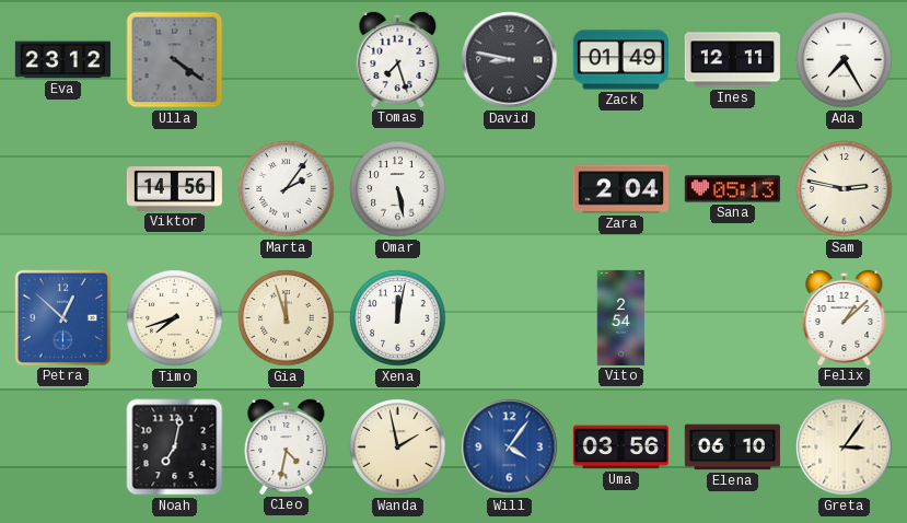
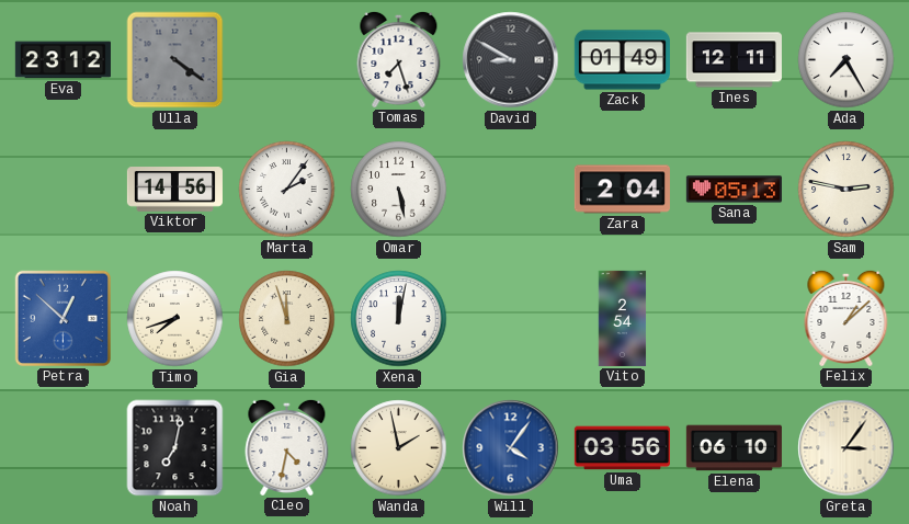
David: 8:47 -> 8:50
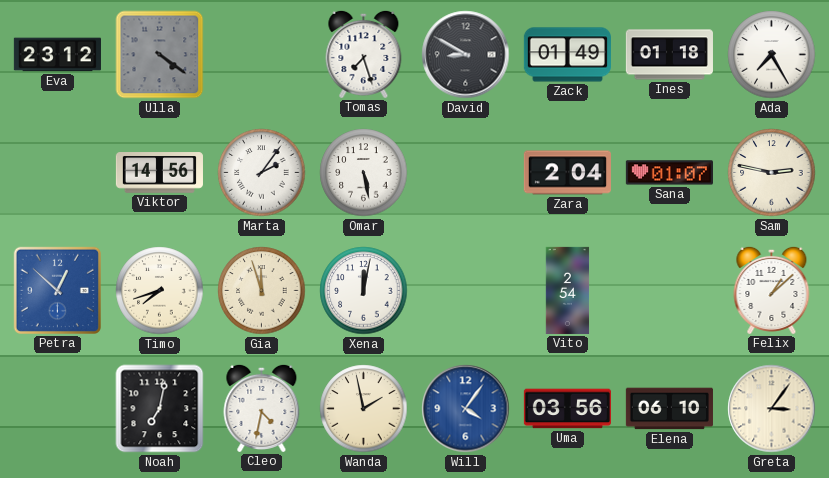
Ines: 12:11 -> 01:18
Sana: 05:13 -> 01:07
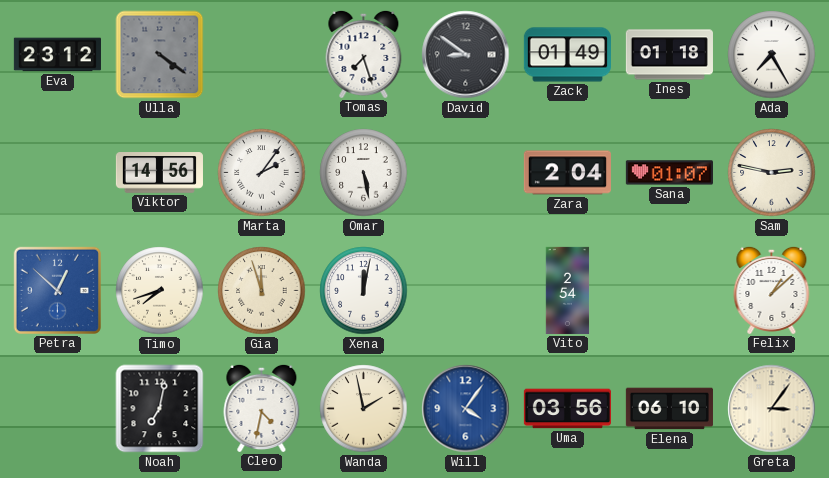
David: 8:50 -> 8:51
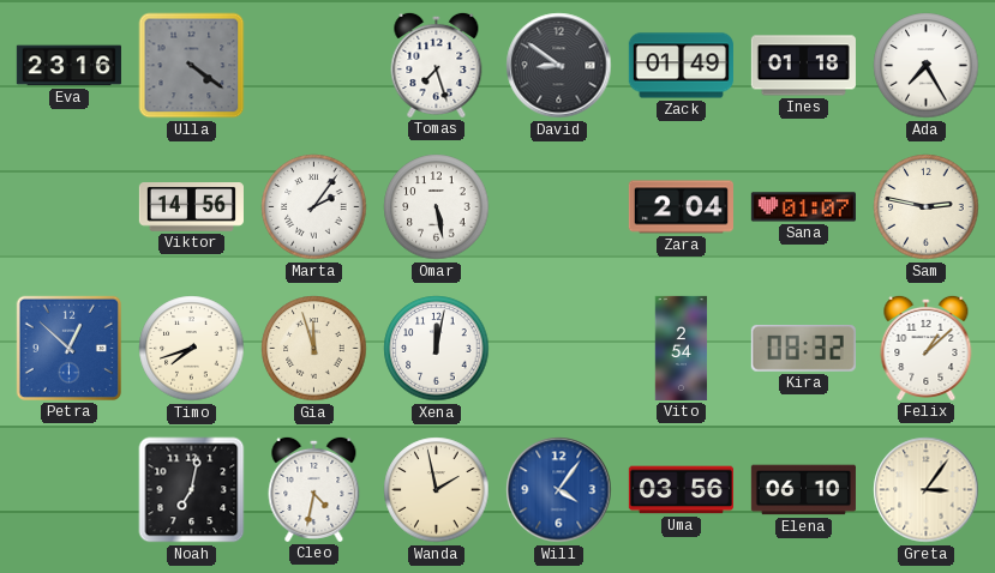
Eva: 23:12 -> 23:16
Kira: none -> 08:32
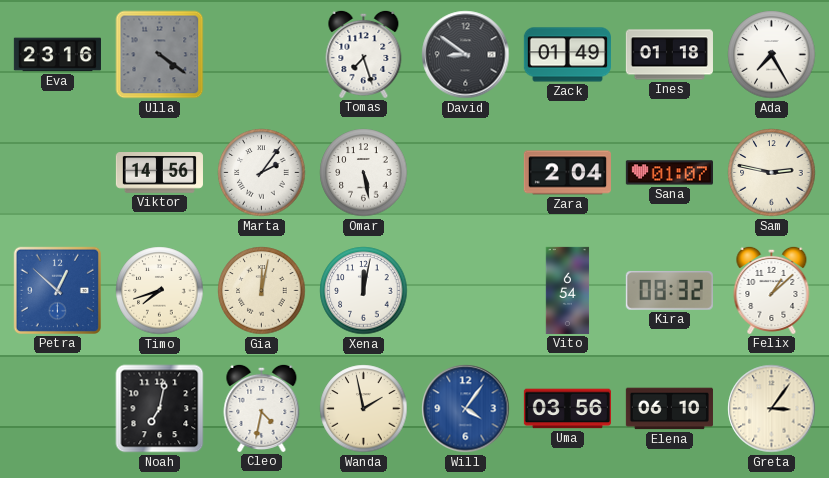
Gia: 11:57 -> 12:02
Vito: 2:54 -> 6:54
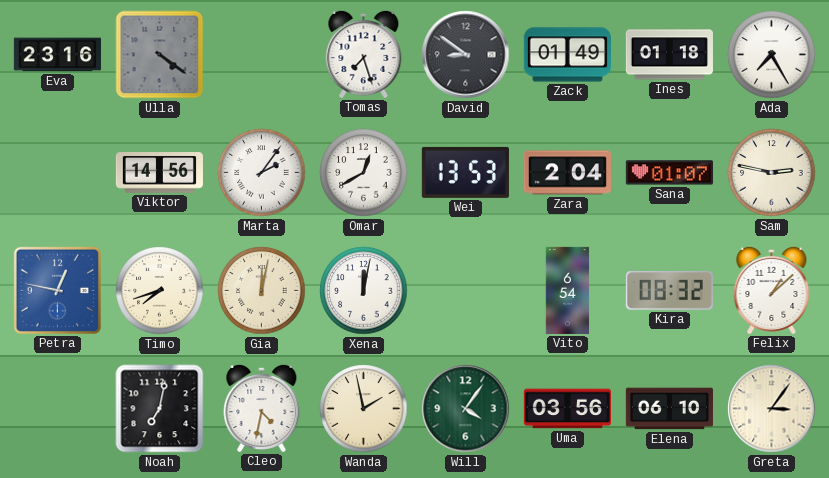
Omar: 5:28 -> 12:40
Wei: none -> 13:53
Petra: 12:52 -> 12:47
Will dial: blue -> green
